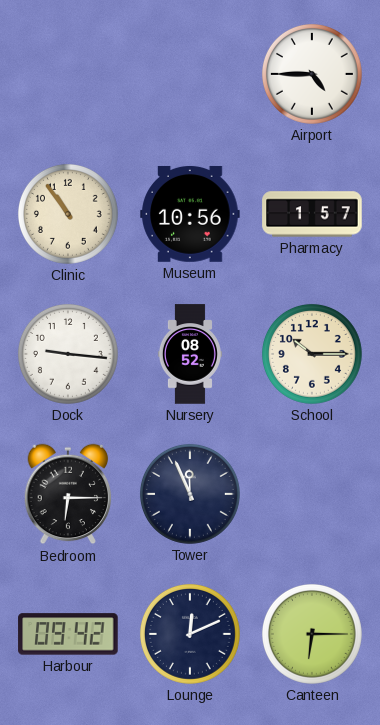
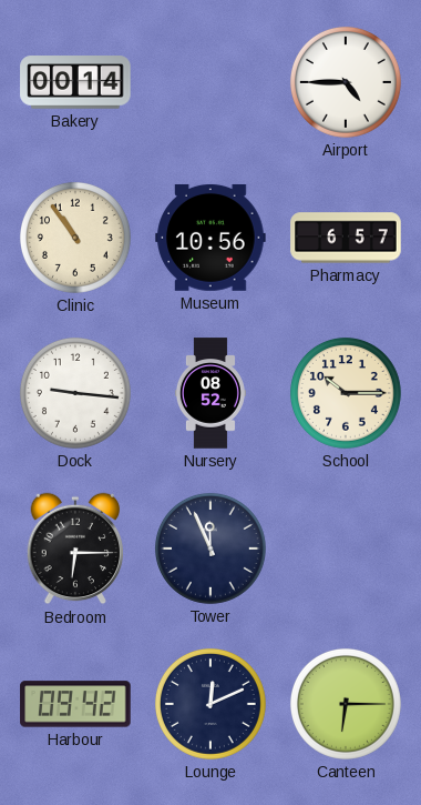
Bakery: none -> 00:14
Pharmacy: 1:57 -> 6:57
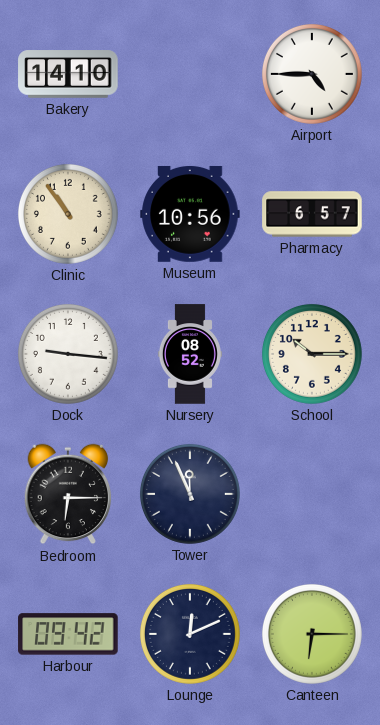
Bakery: 00:14 -> 14:10
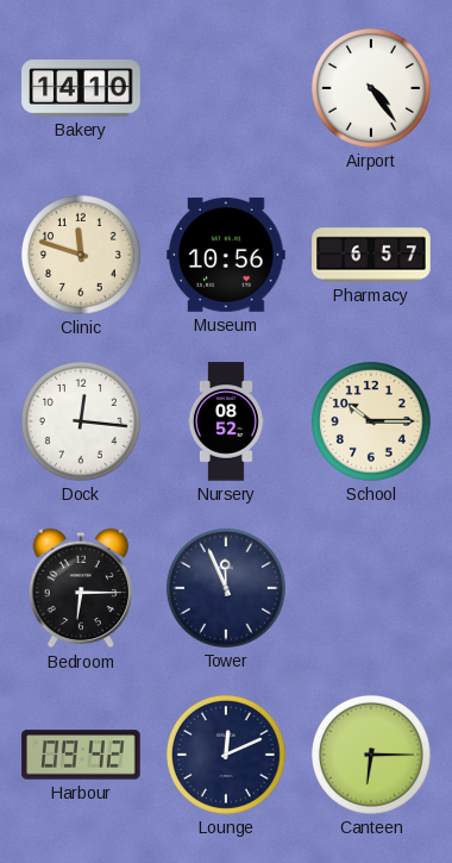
Airport: 4:45 -> 4:24
Clinic: 10:54 -> 11:48
Dock: 9:16 -> 12:16
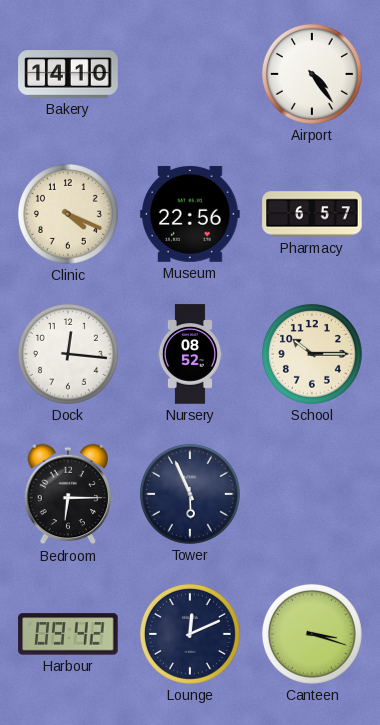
Clinic: 11:48 -> 4:19
Museum: 10:56 -> 22:56
Tower: 11:56 -> 5:56
Canteen: 6:15 -> 3:18
